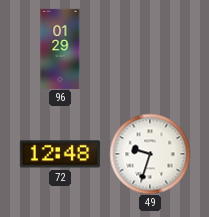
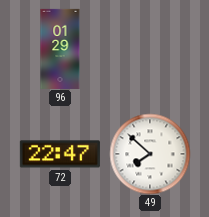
72: 12:48 -> 22:47
49: 9:33 -> 7:52
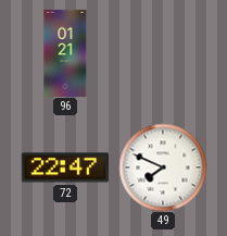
96: 01:29 -> 01:21
49: 7:52 -> 7:49
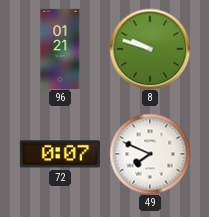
8: none -> 9:48
72: 22:47 -> 0:07
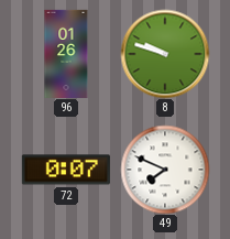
96: 01:21 -> 01:26
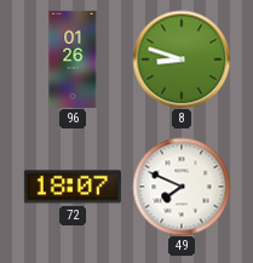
8: 9:48 -> 8:48
72: 0:07 -> 18:07
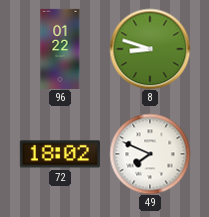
96: 01:26 -> 01:22
72: 18:07 -> 18:02
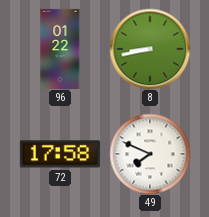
8: 8:48 -> 8:43
72: 18:02 -> 17:58
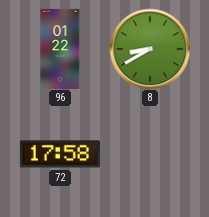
8: 8:43 -> 8:40
49: 7:49 -> none
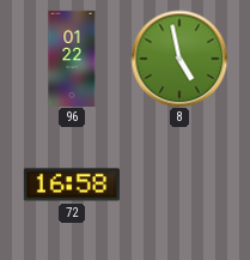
8: 8:40 -> 4:58
72: 17:58 -> 16:58
